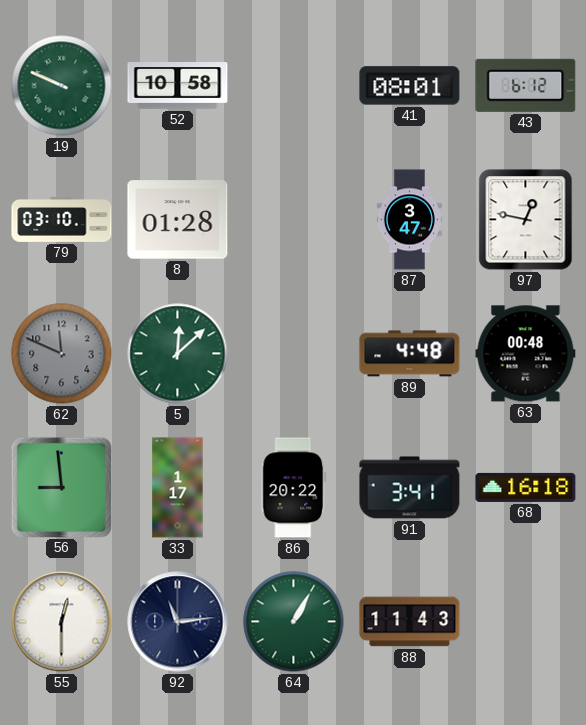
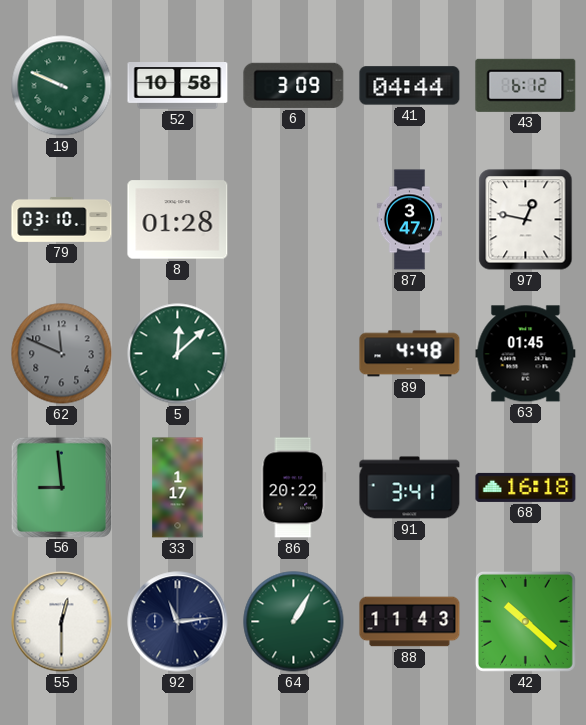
6: none -> 3:09
41: 08:01 -> 04:44
63: 00:48 -> 01:45
42: none -> 10:22
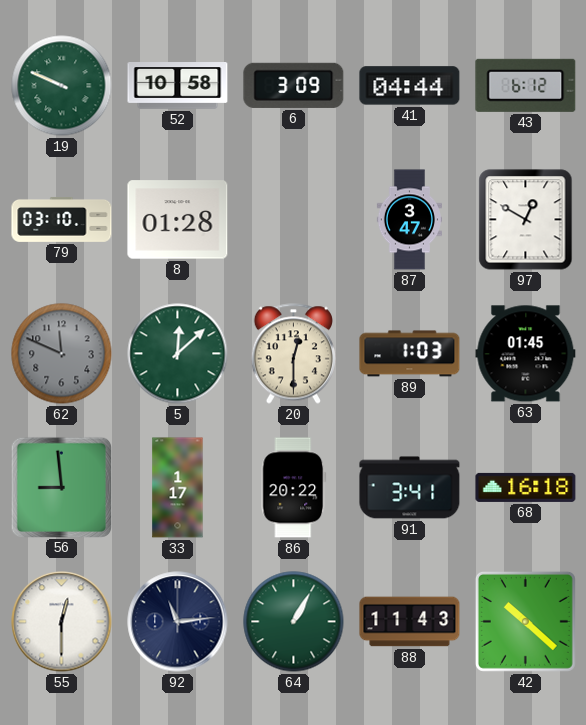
97: 12:47 -> 12:50
20: none -> 12:30
89: 4:48 -> 1:03
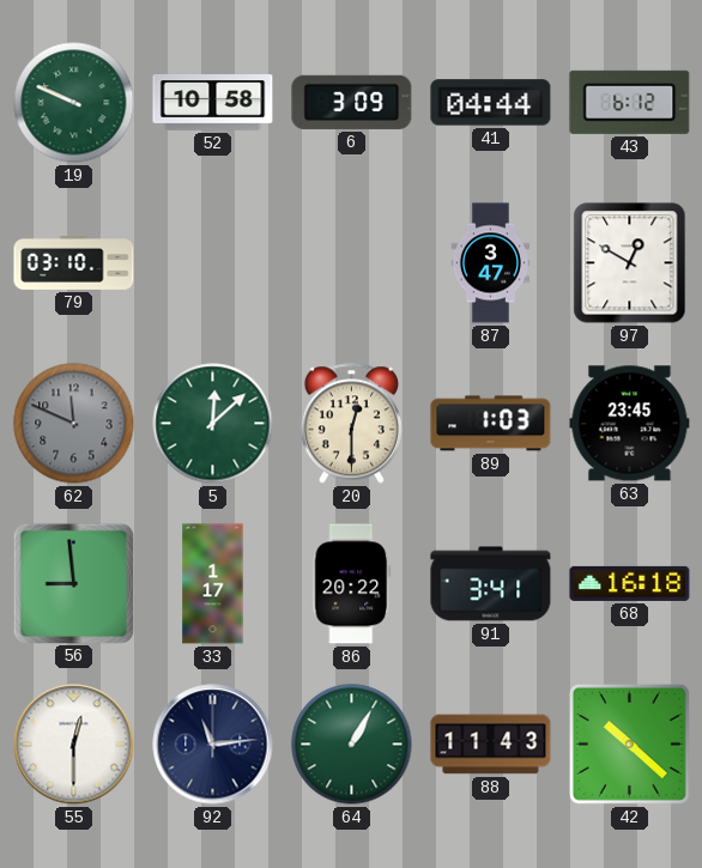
8: 01:28 -> none
63: 01:45 -> 23:45
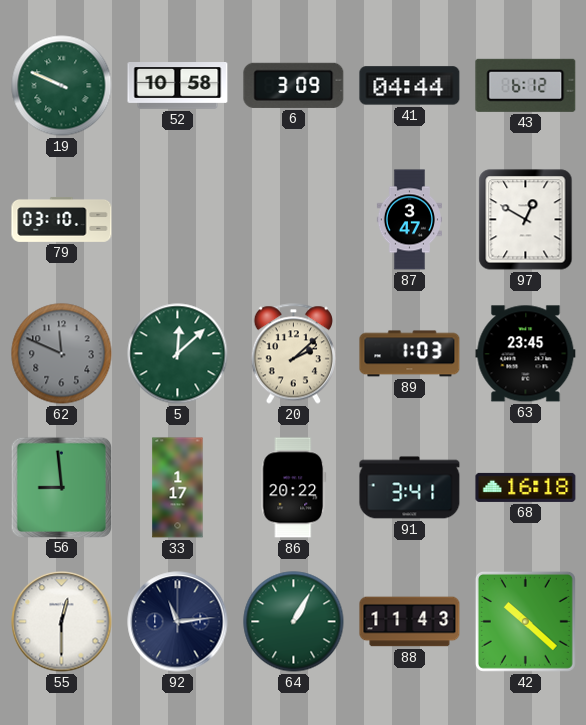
20: 12:30 -> 2:08
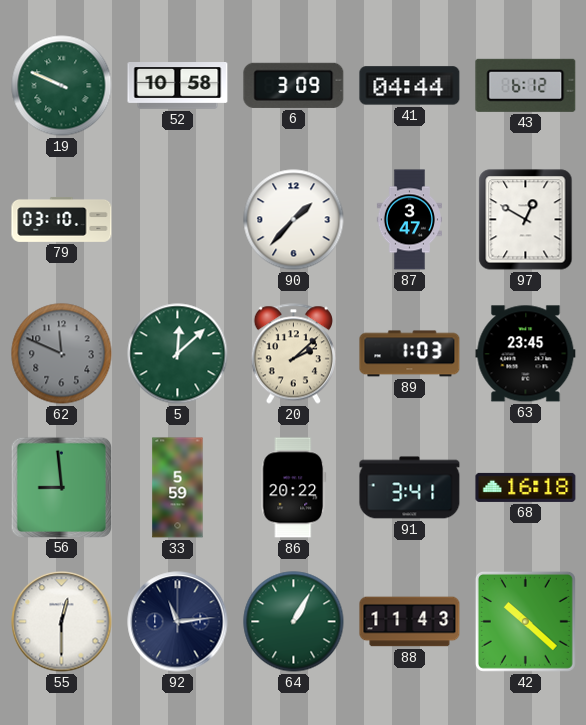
90: none -> 1:37
33: 1:17 -> 5:59
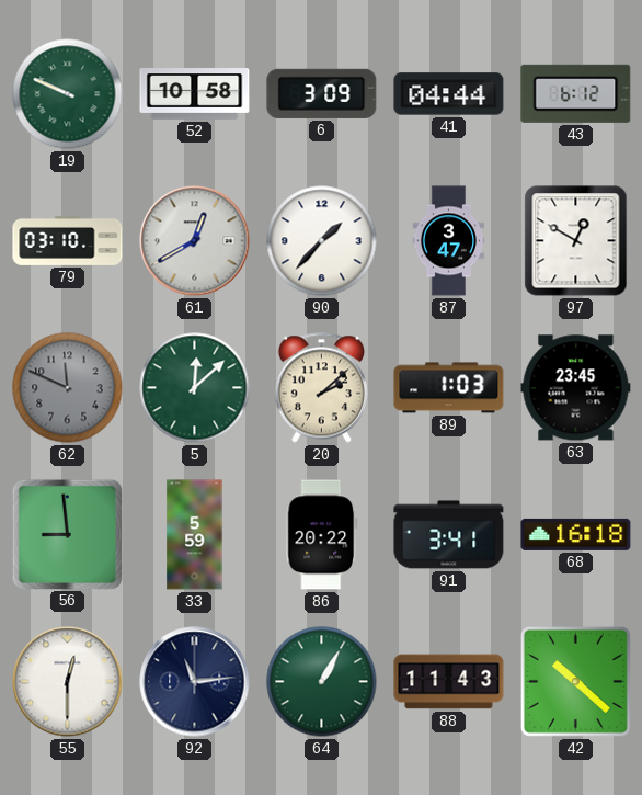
61: none -> 12:40
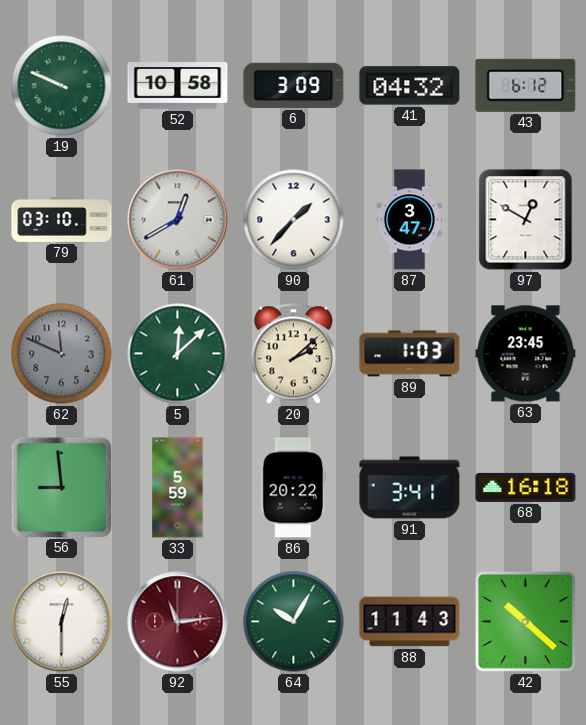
41: 04:44 -> 04:32
92 dial: navy -> burgundy
64: 1:05 -> 10:05
